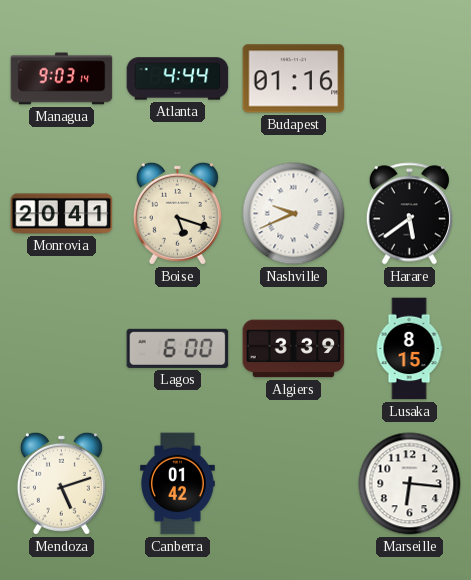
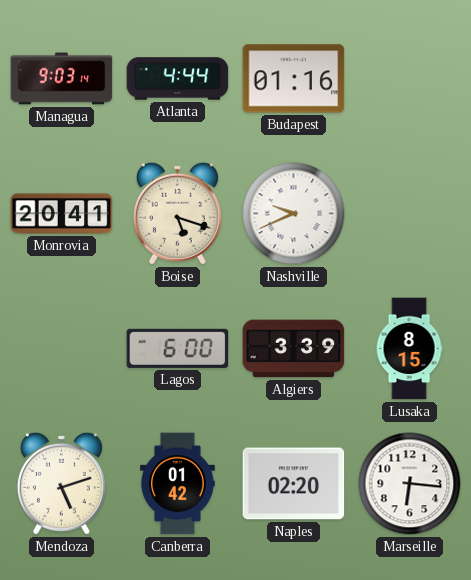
Harare: 5:39 -> none
Naples: none -> 02:20
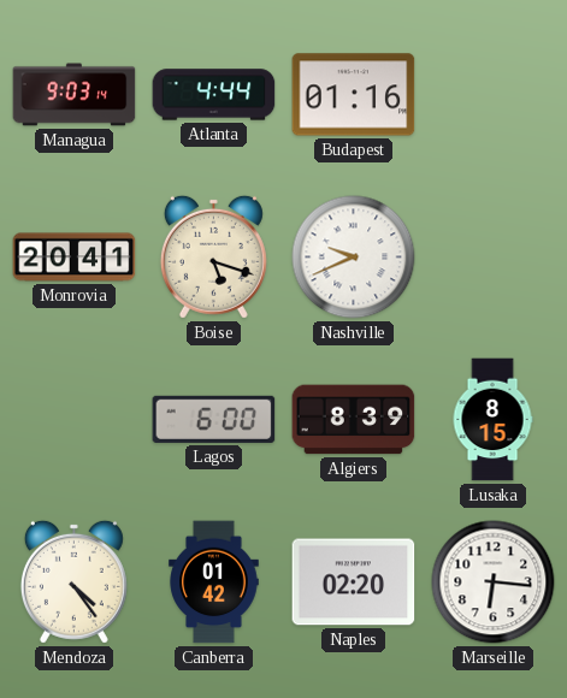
Algiers: 3:39 -> 8:39
Mendoza: 5:12 -> 4:24
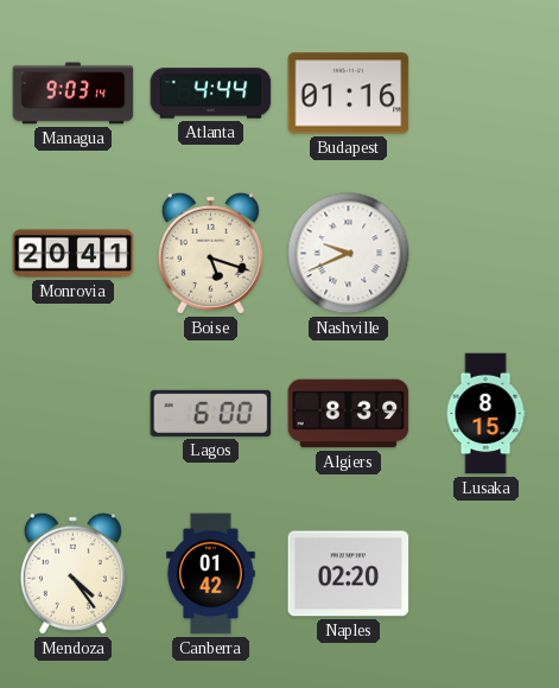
Marseille: 6:16 -> none
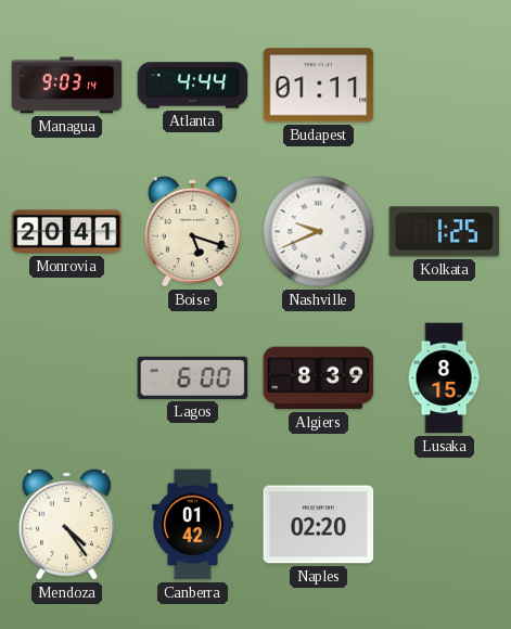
Budapest: 01:16 -> 01:11
Kolkata: none -> 1:25
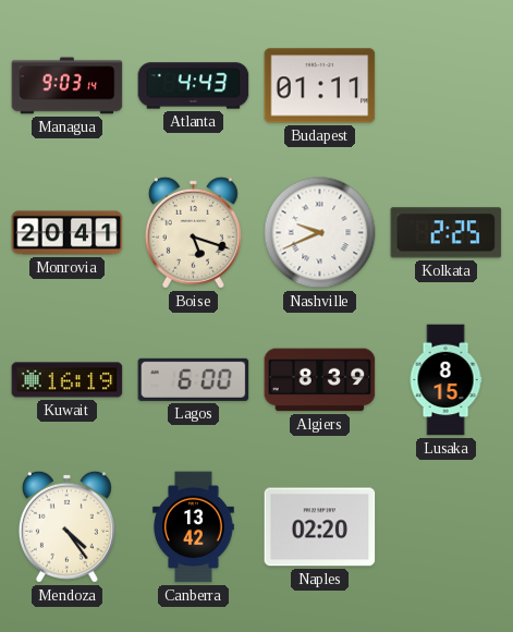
Atlanta: 4:44 -> 4:43
Kolkata: 1:25 -> 2:25
Kuwait: none -> 16:19
Canberra: 01:42 -> 13:42
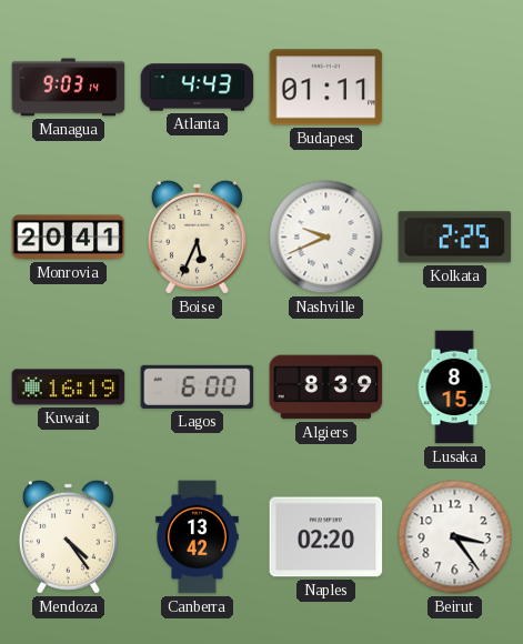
Boise: 5:18 -> 5:34
Beirut: none -> 3:24
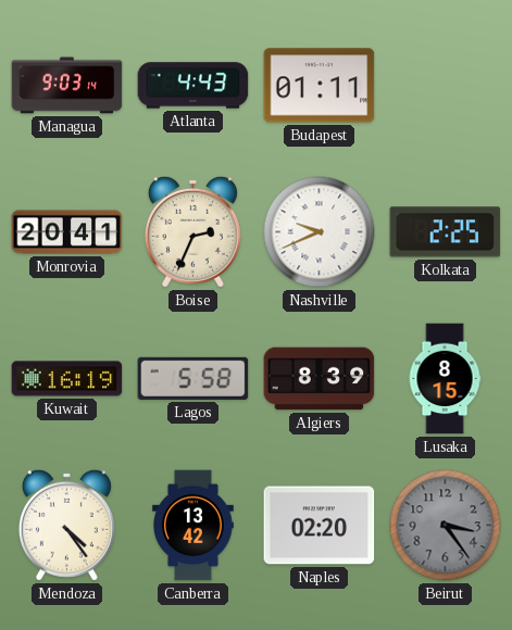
Boise: 5:34 -> 2:34
Lagos: 6:00 -> 5:58
Beirut dial: white -> grey
